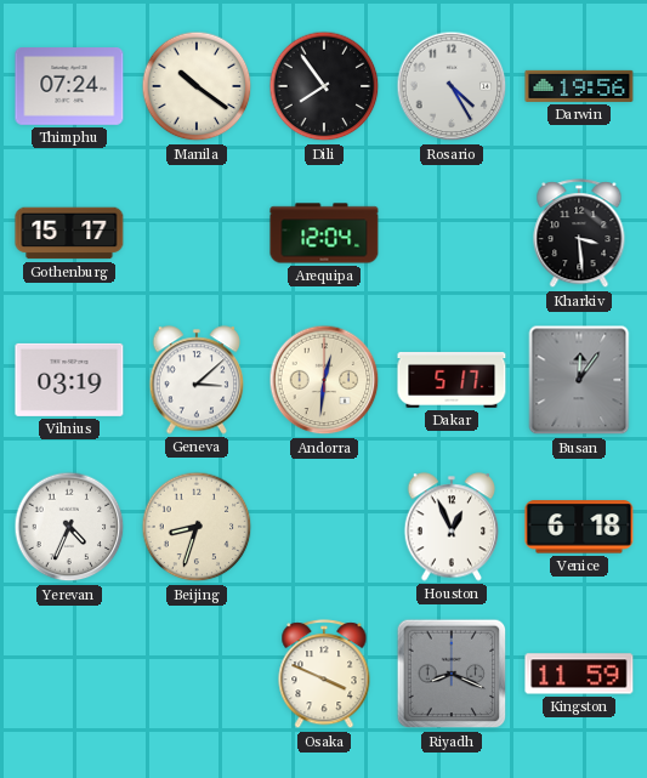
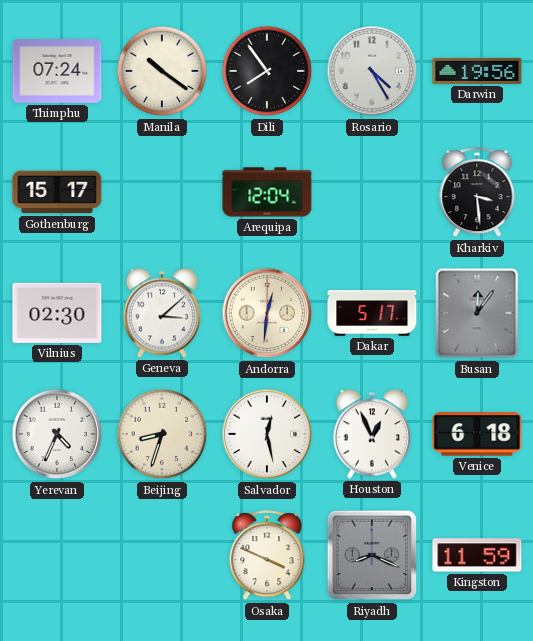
Vilnius: 03:19 -> 02:30
Salvador: none -> 12:28
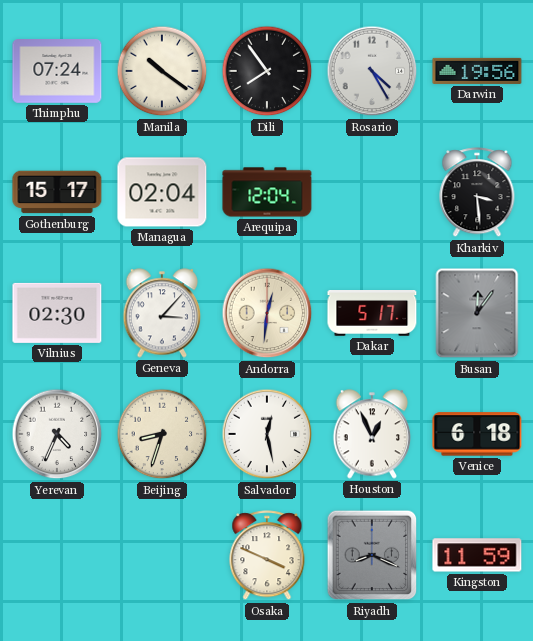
Managua: none -> 02:04
Geneva: 3:08 -> 3:07
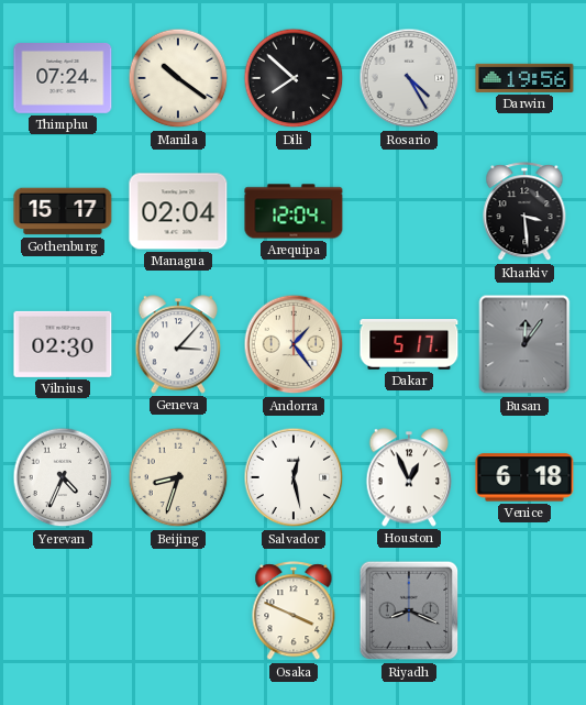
Dili: 7:54 -> 7:52
Andorra: 12:31 -> 1:24
Kingston: 11:59 -> none
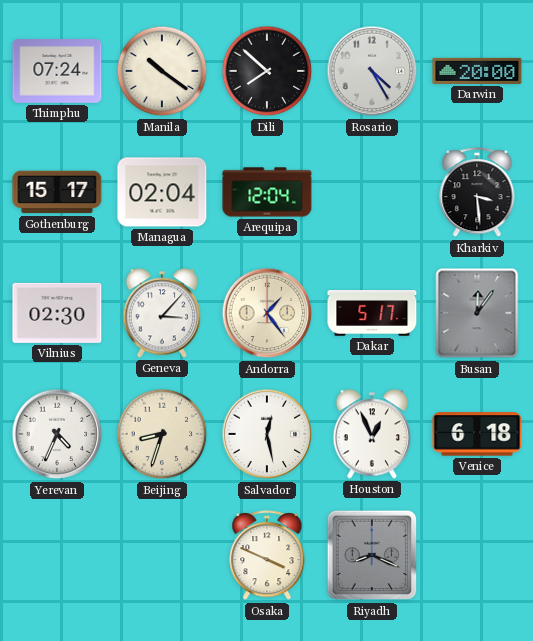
Darwin: 19:56 -> 20:00
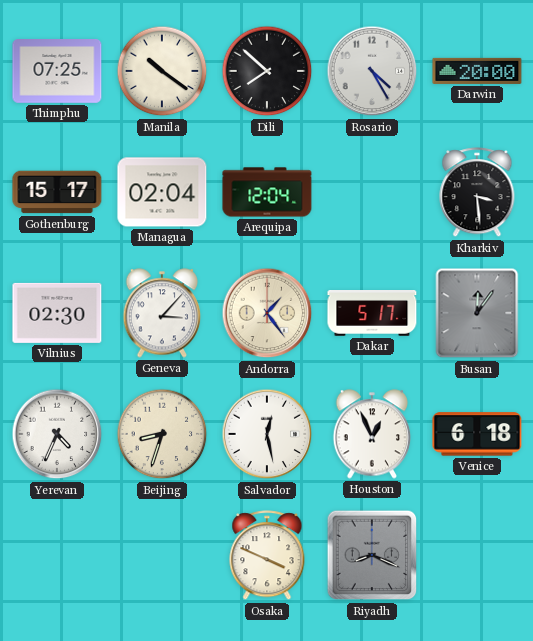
Thimphu: 07:24 -> 07:25
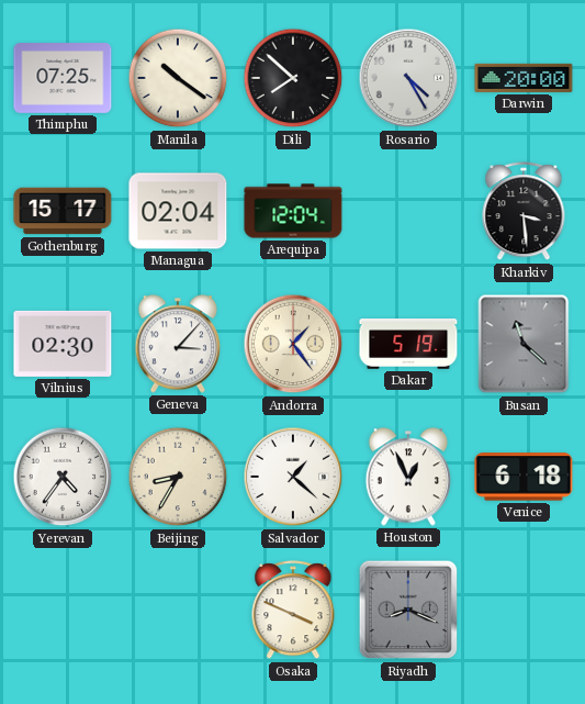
Dakar: 5:17 -> 5:19
Busan: 12:06 -> 11:22
Yerevan: 4:34 -> 4:36
Beijing: 8:33 -> 8:35
Salvador: 12:28 -> 1:22
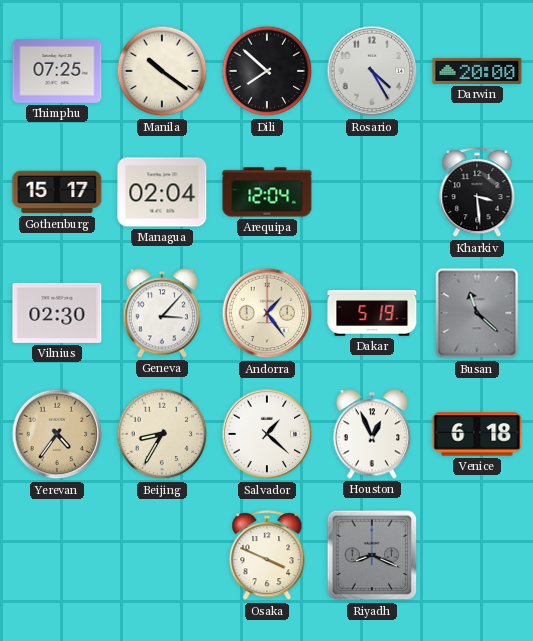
Yerevan dial: white -> champagne
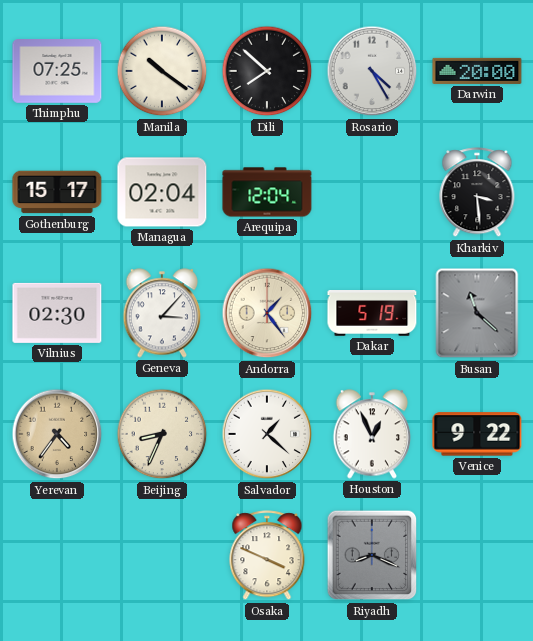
Beijing: 8:35 -> 8:34
Venice: 6:18 -> 9:22
